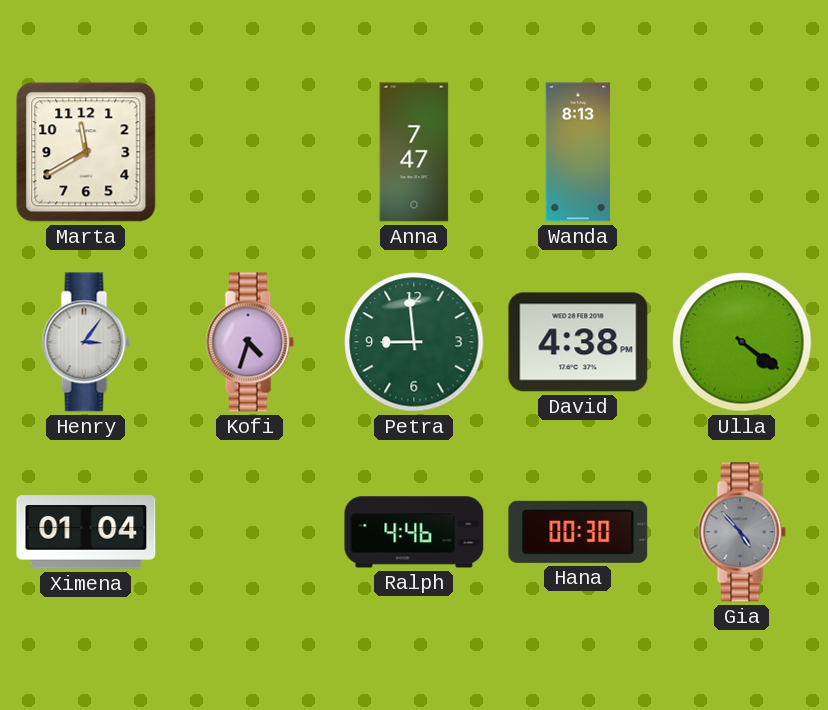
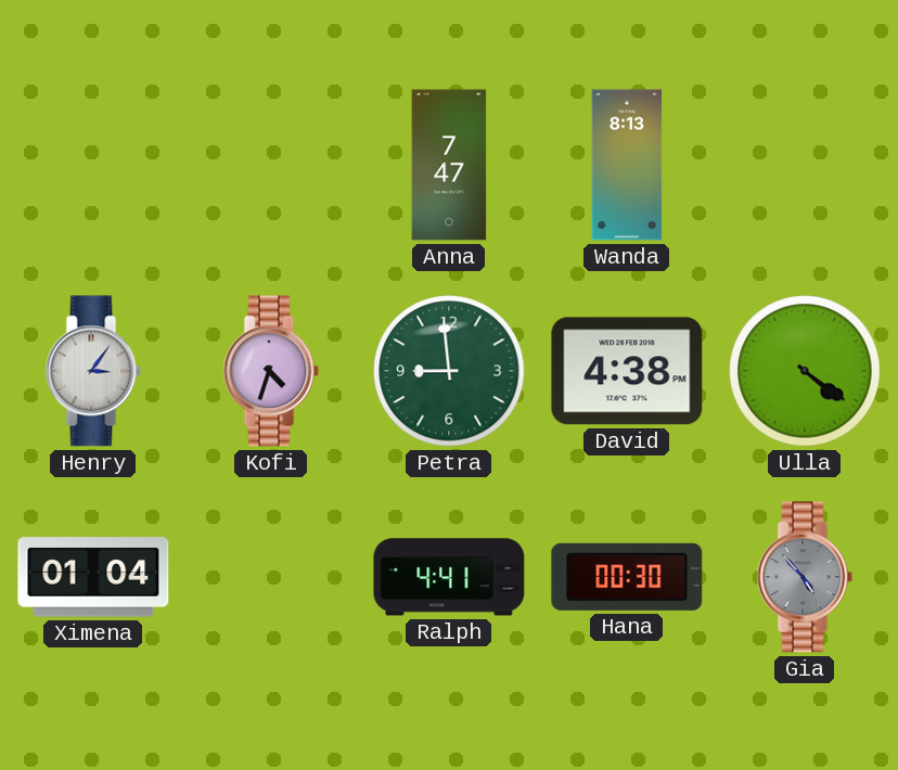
Marta: 11:40 -> none
Ralph: 4:46 -> 4:41
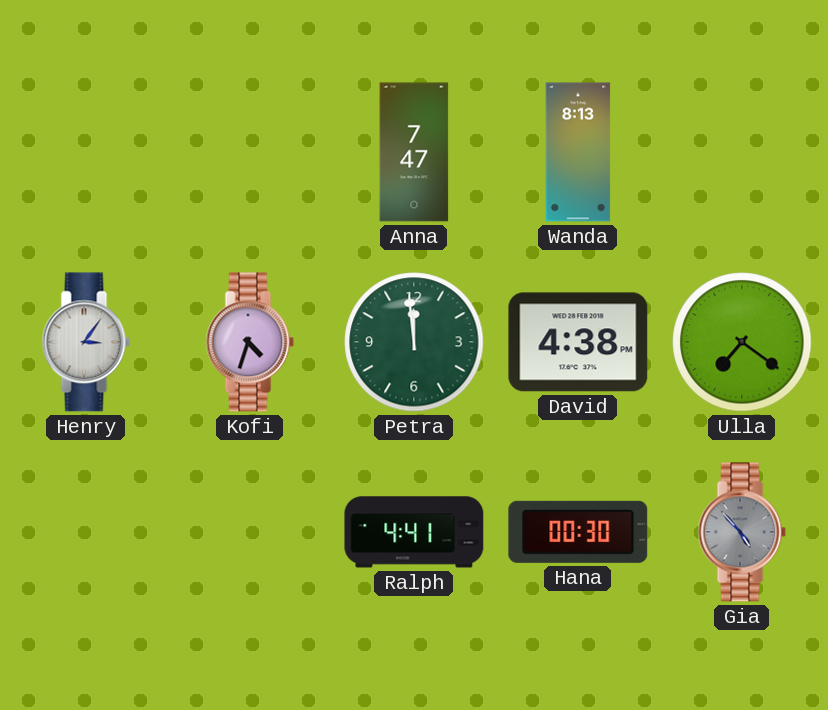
Petra: 8:59 -> 11:59
Ulla: 4:21 -> 7:21
Ximena: 01:04 -> none
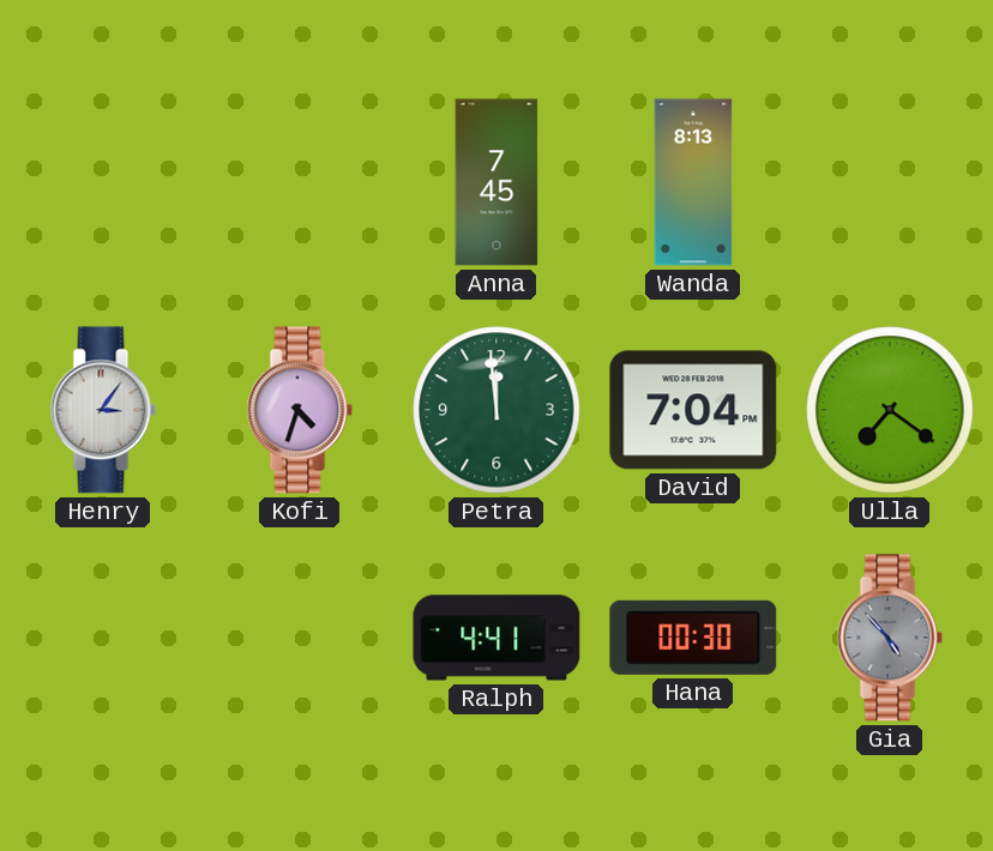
Anna: 7:47 -> 7:45
David: 4:38 -> 7:04
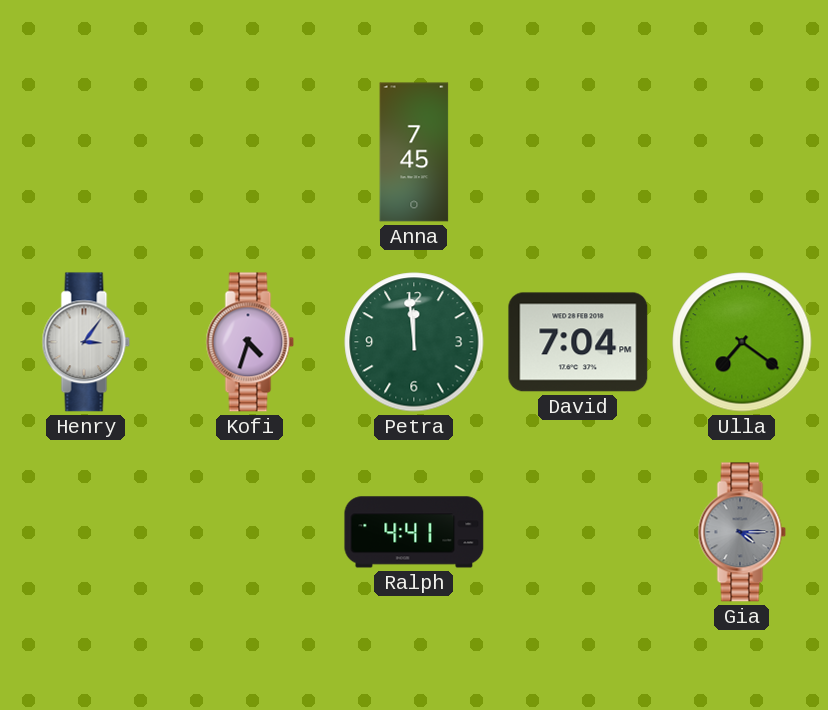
Wanda: 8:13 -> none
Hana: 00:30 -> none
Gia: 4:53 -> 4:15
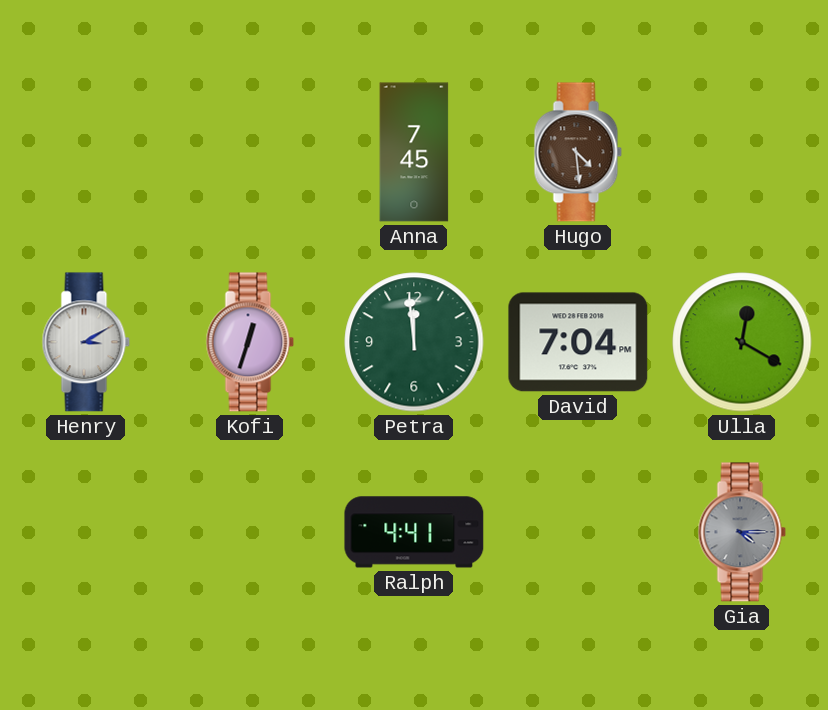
Hugo: none -> 4:29
Henry: 3:06 -> 3:10
Kofi: 4:33 -> 12:33
Ulla: 7:21 -> 12:20
